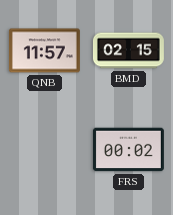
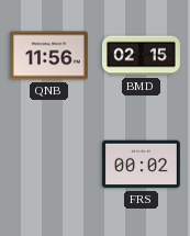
QNB: 11:57 -> 11:56
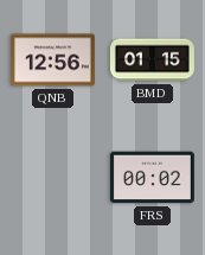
QNB: 11:56 -> 12:56
BMD: 02:15 -> 01:15
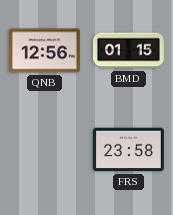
FRS: 00:02 -> 23:58
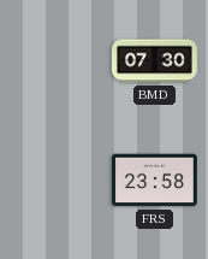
QNB: 12:56 -> none
BMD: 01:15 -> 07:30
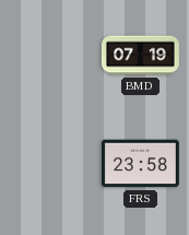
BMD: 07:30 -> 07:19
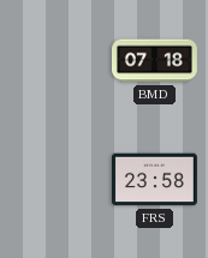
BMD: 07:19 -> 07:18
